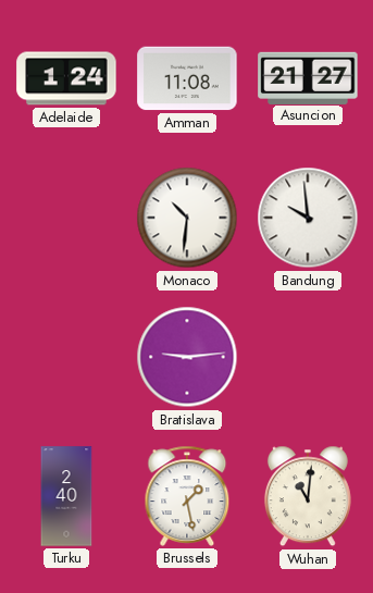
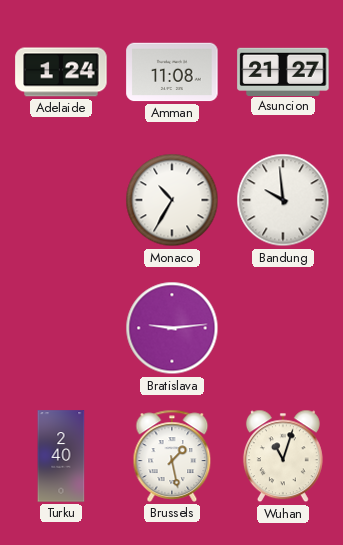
Monaco: 10:31 -> 10:35
Wuhan: 11:01 -> 11:03
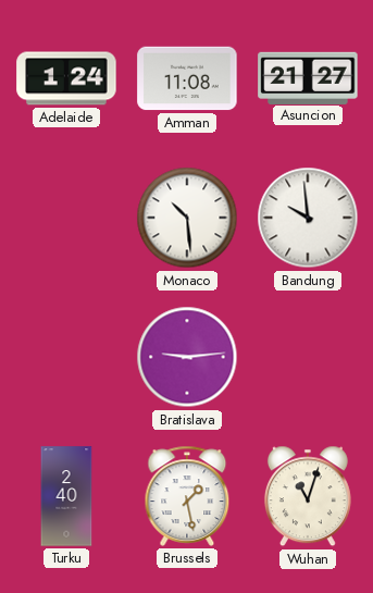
Monaco: 10:35 -> 10:29
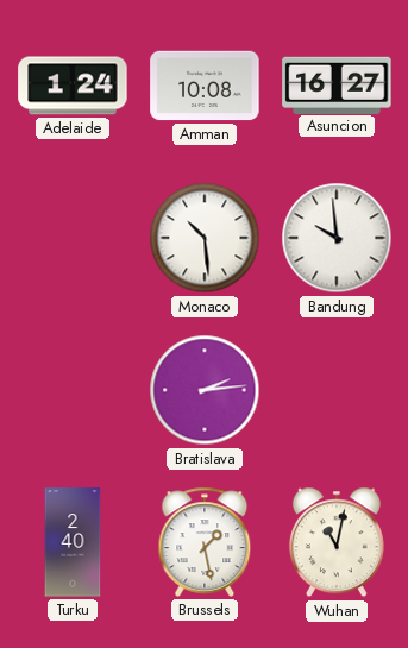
Amman: 11:08 -> 10:08
Asuncion: 21:27 -> 16:27
Bratislava: 9:14 -> 2:14
Wuhan: 11:03 -> 11:02
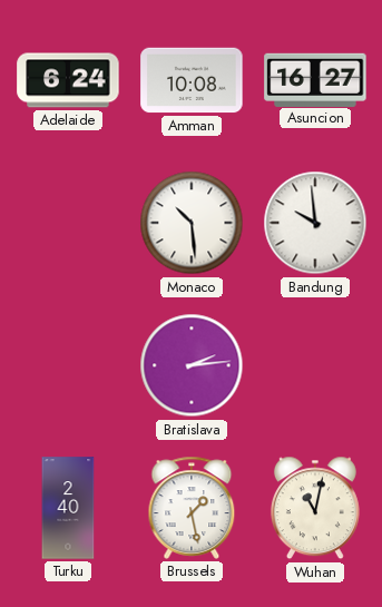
Adelaide: 1:24 -> 6:24
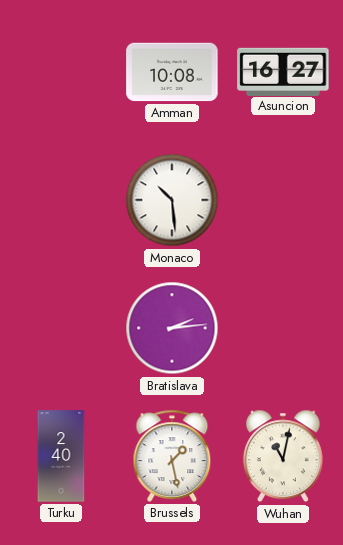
Adelaide: 6:24 -> none
Bandung: 9:59 -> none
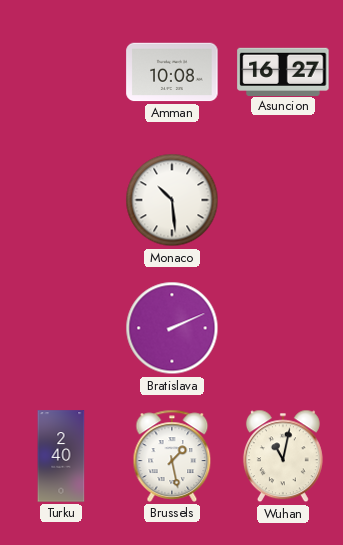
Bratislava: 2:14 -> 2:11
